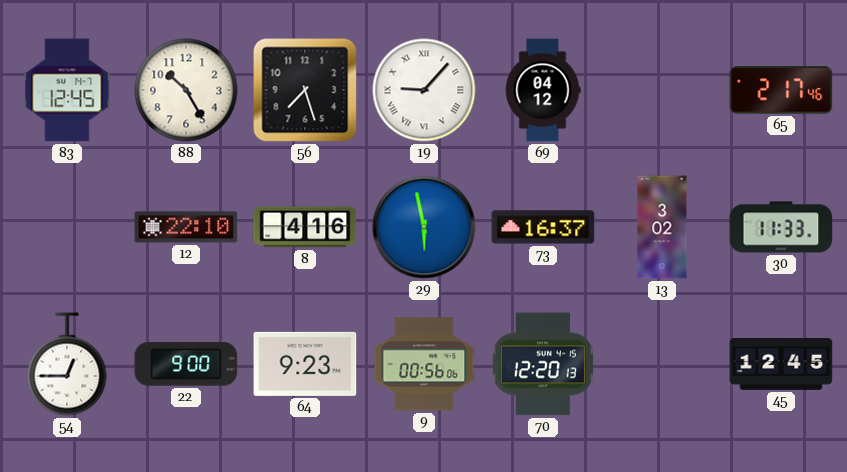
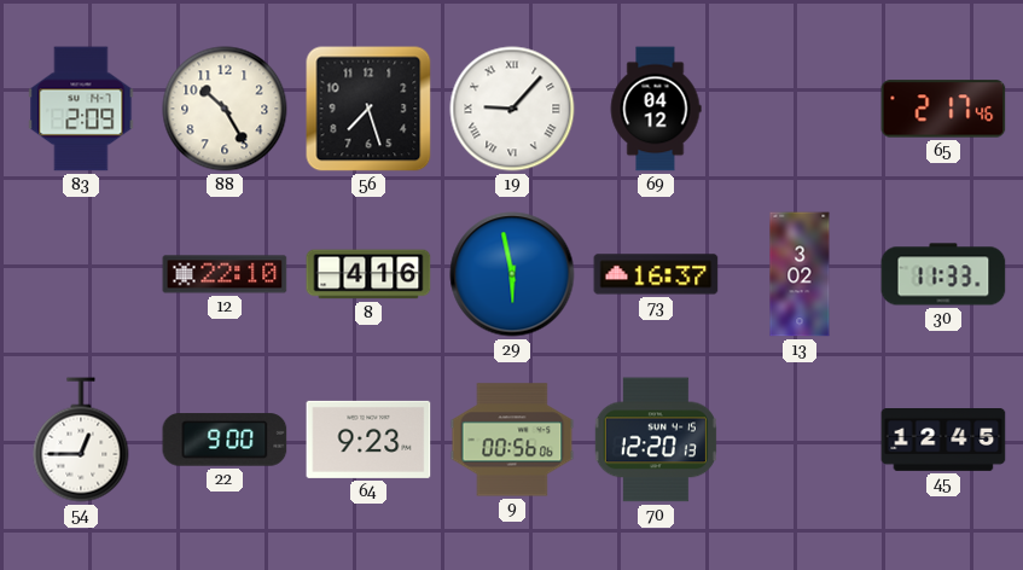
83: 12:45 -> 2:09
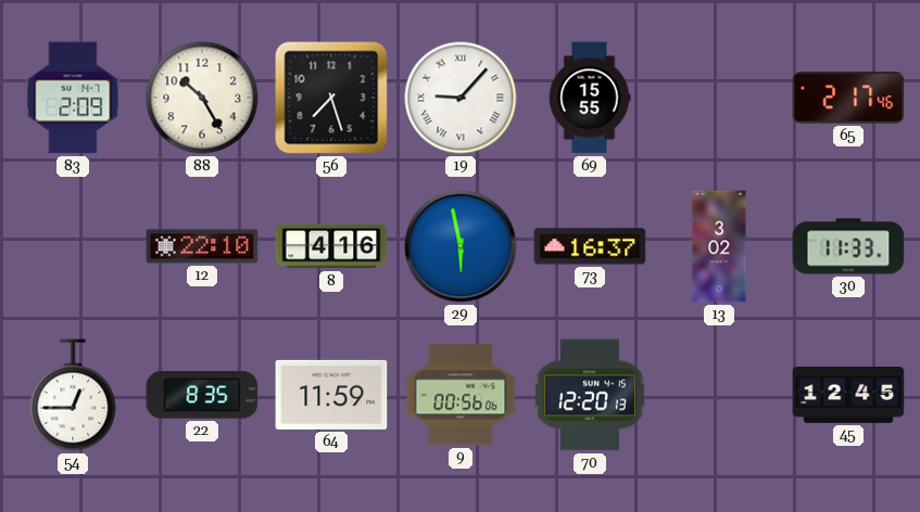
69: 04:12 -> 15:55
22: 9:00 -> 8:35
64: 9:23 -> 11:59
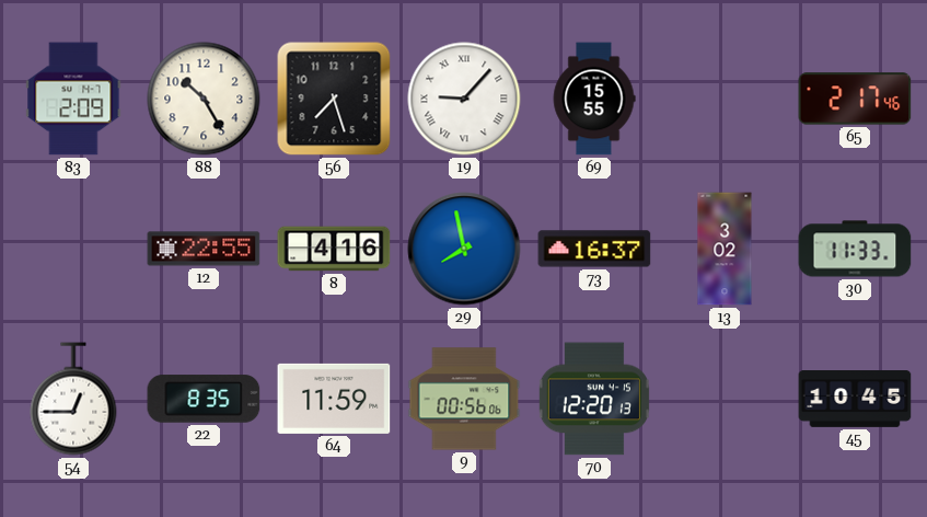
12: 22:10 -> 22:55
29: 5:58 -> 7:58
45: 12:45 -> 10:45
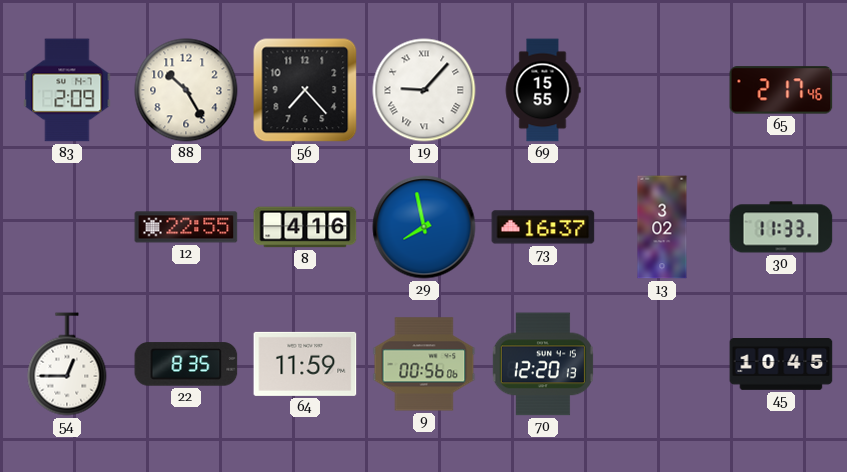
56: 7:27 -> 7:23
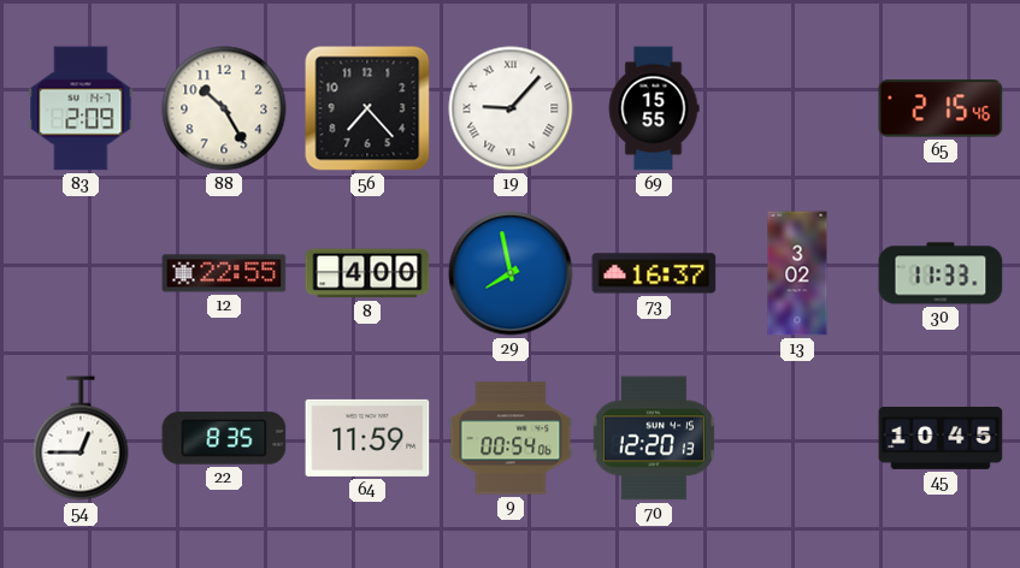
65: 2:17 -> 2:15
8: 4:16 -> 4:00
9: 00:56 -> 00:54
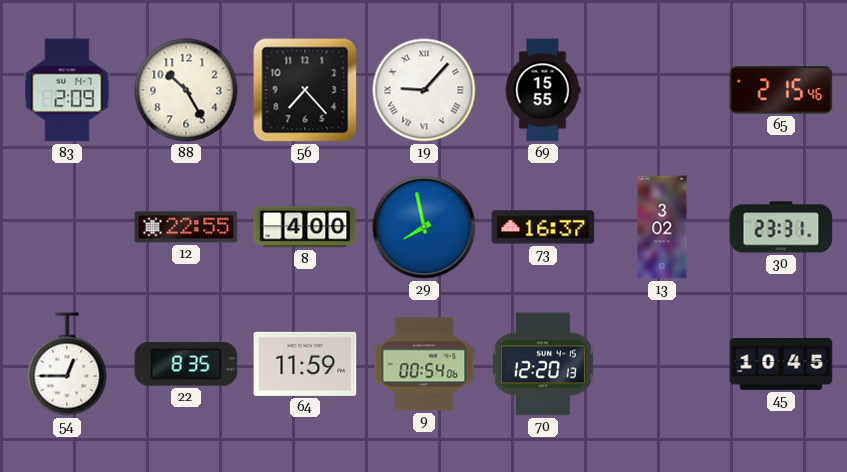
30: 11:33 -> 23:31
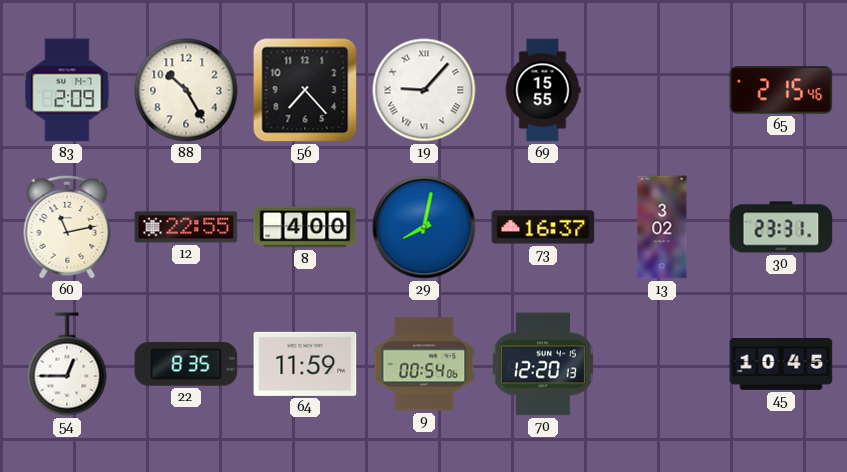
60: none -> 11:13
29: 7:58 -> 8:02
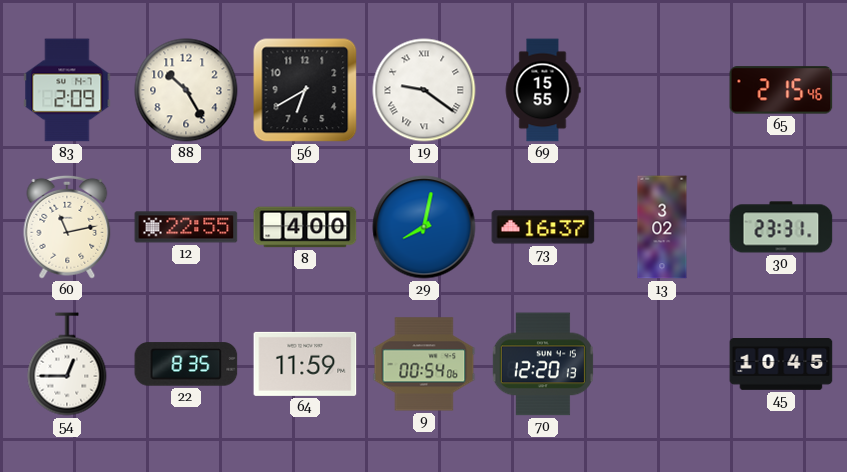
56: 7:23 -> 6:40
19: 9:07 -> 9:21
